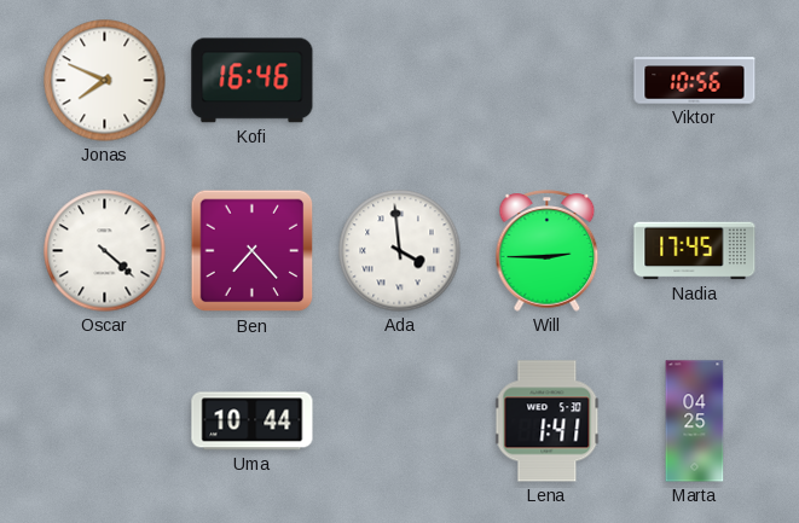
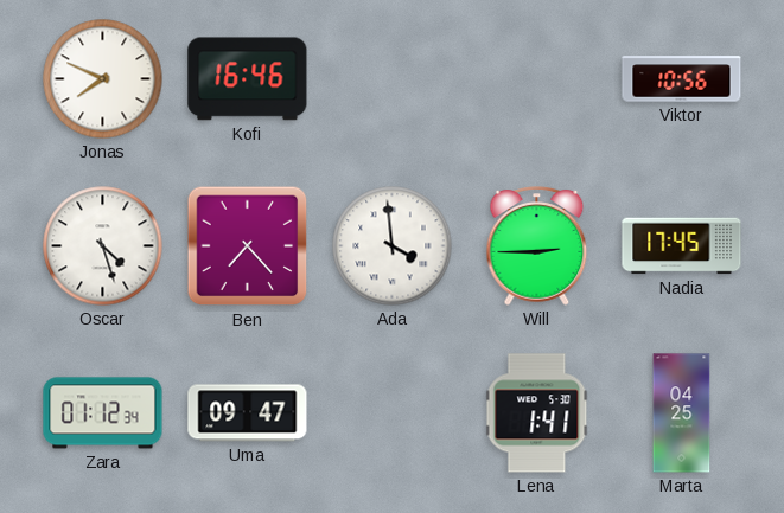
Oscar: 4:22 -> 4:27
Zara: none -> 01:12
Uma: 10:44 -> 09:47
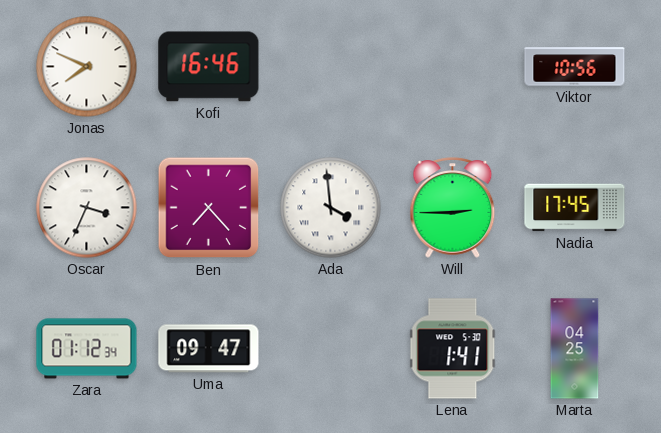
Oscar: 4:27 -> 3:34
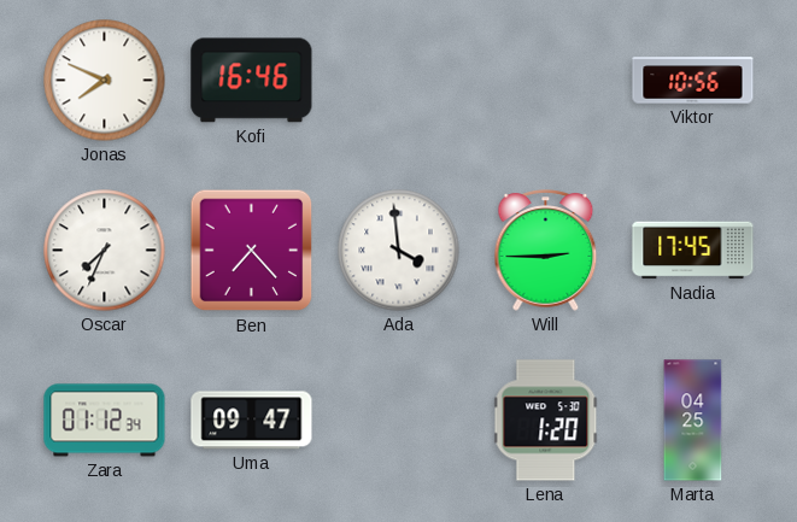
Oscar: 3:34 -> 7:34
Lena: 1:41 -> 1:20
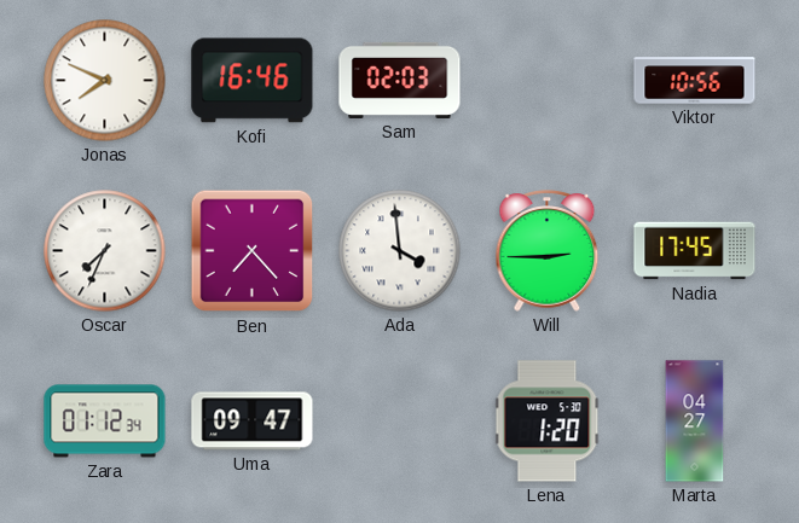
Sam: none -> 02:03
Marta: 04:25 -> 04:27
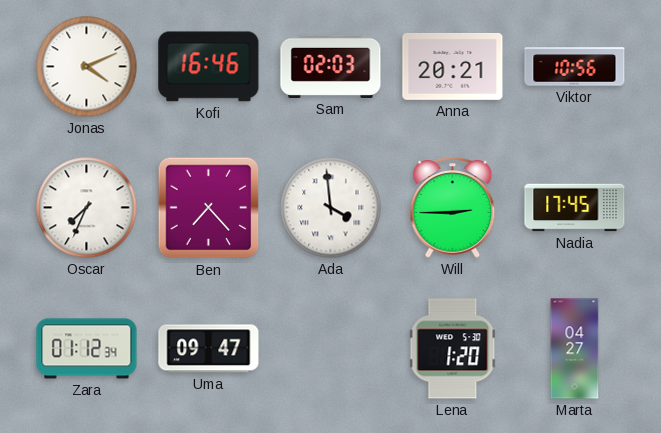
Jonas: 7:49 -> 4:11
Anna: none -> 20:21
